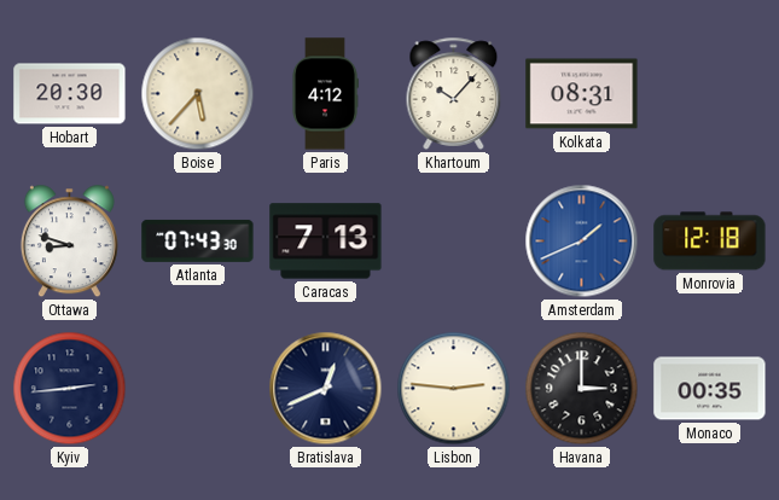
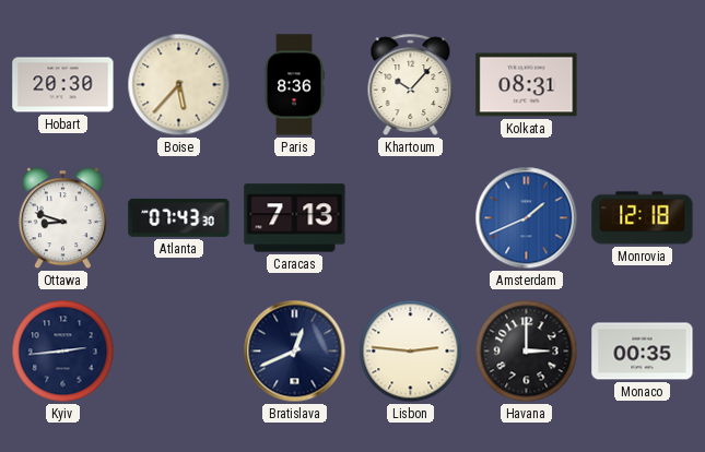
Paris: 4:12 -> 8:36
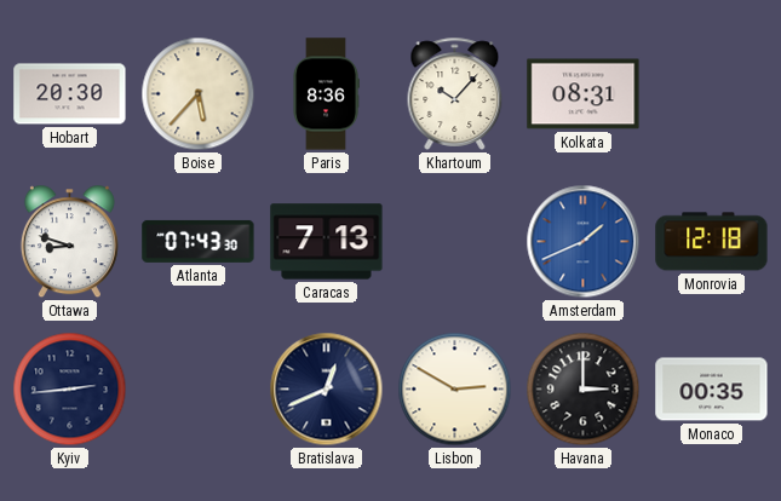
Lisbon: 2:46 -> 2:50
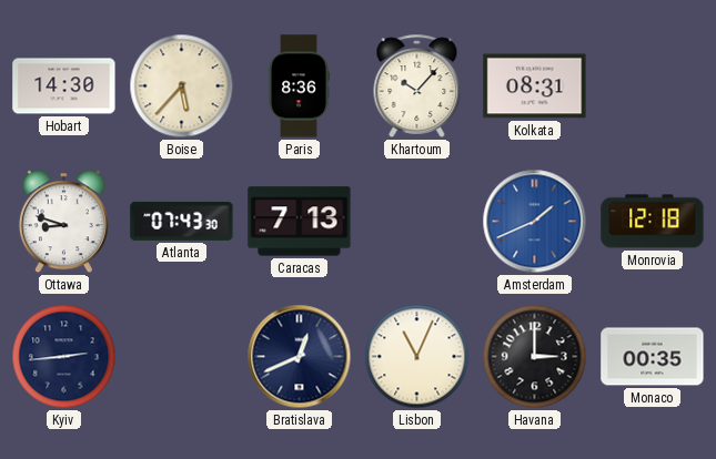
Hobart: 20:30 -> 14:30
Lisbon: 2:50 -> 11:04
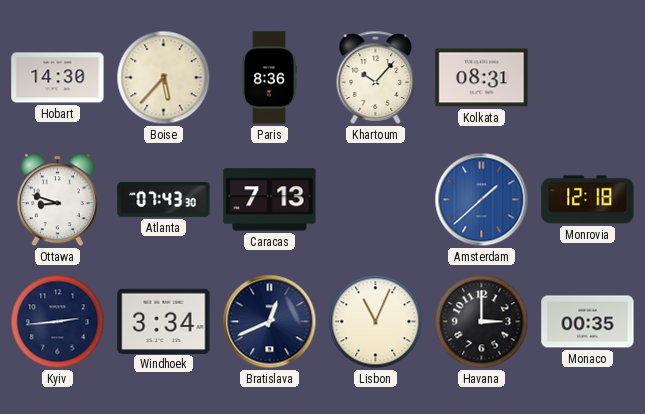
Amsterdam: 1:41 -> 1:38
Windhoek: none -> 3:34
